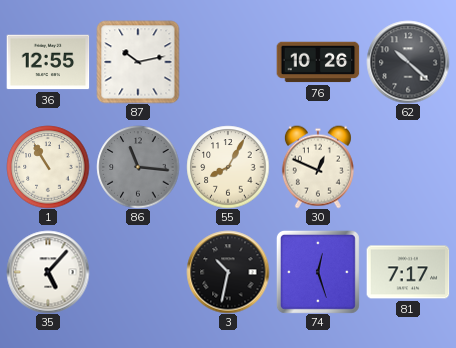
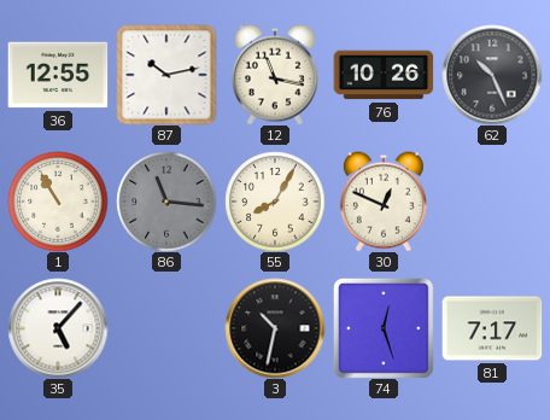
12: none -> 11:17
62: 10:22 -> 10:26
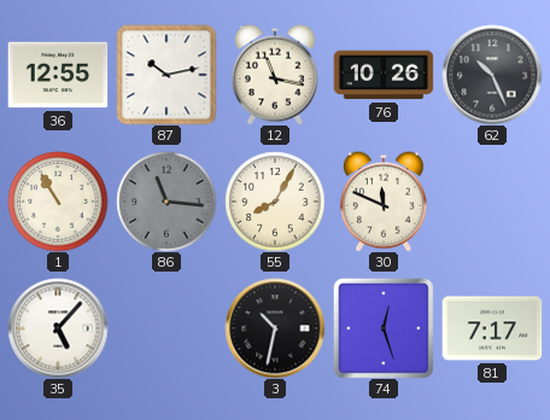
30: 12:49 -> 11:49
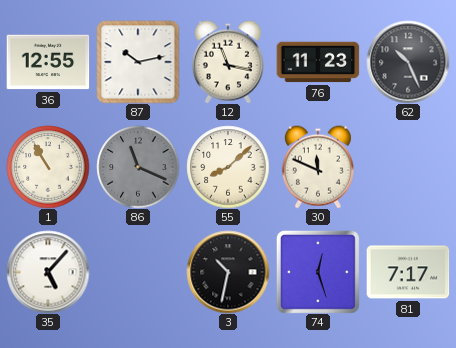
76: 10:26 -> 11:23
86: 11:16 -> 11:19
55: 8:05 -> 8:08
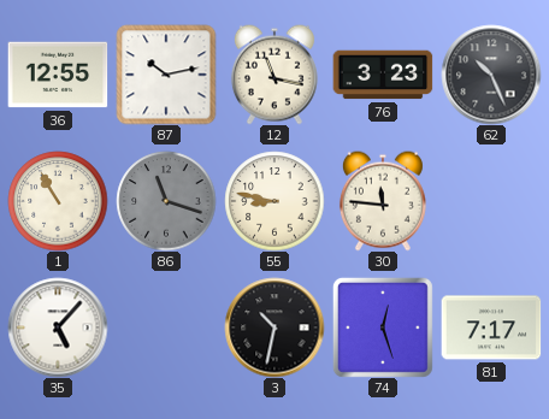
76: 11:23 -> 3:23
86: 11:19 -> 11:18
55: 8:08 -> 8:47
30: 11:49 -> 11:46
